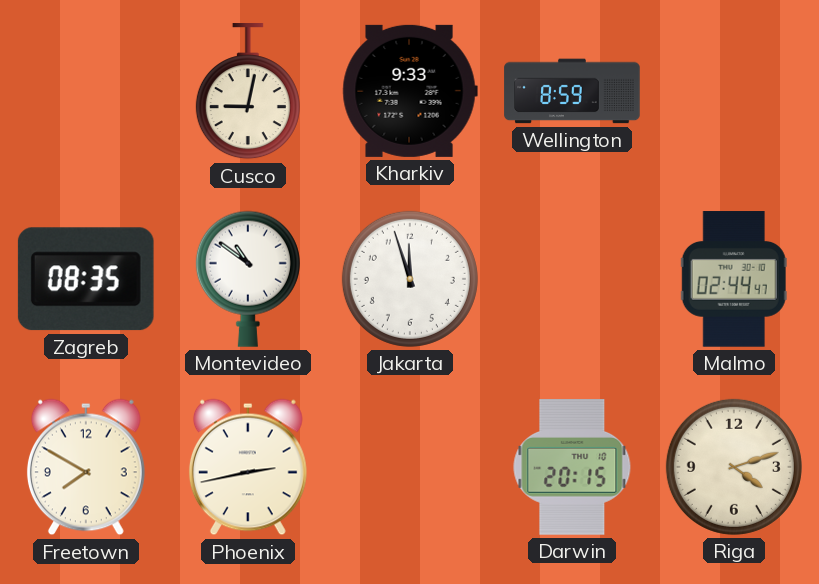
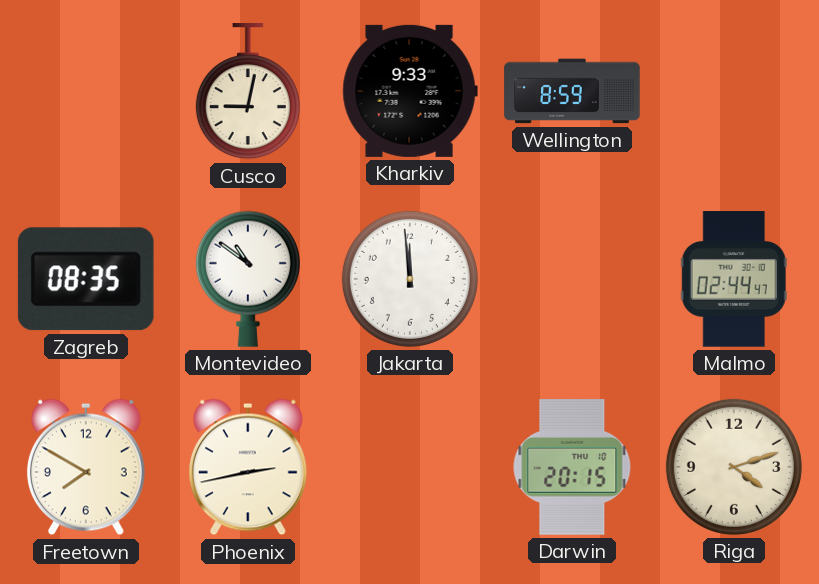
Jakarta: 11:57 -> 11:59
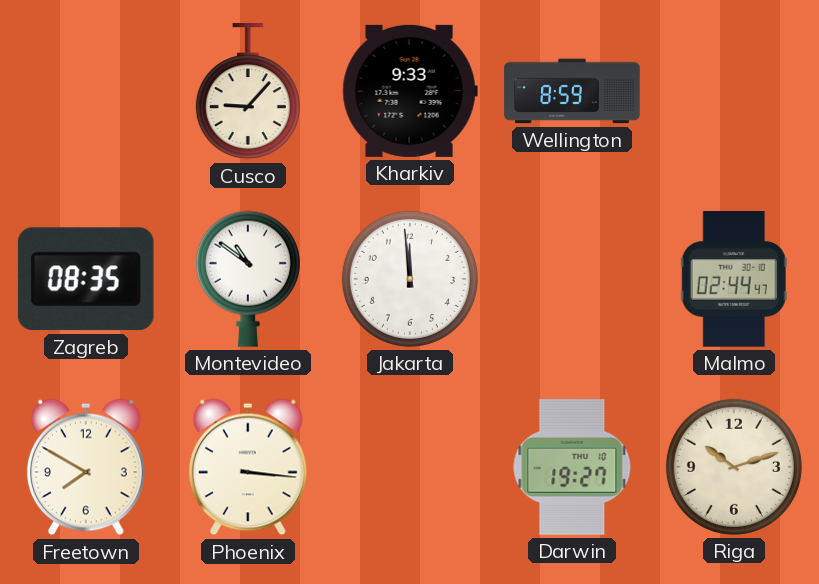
Cusco: 9:02 -> 9:07
Phoenix: 2:43 -> 3:16
Darwin: 20:15 -> 19:27
Riga: 4:12 -> 10:12
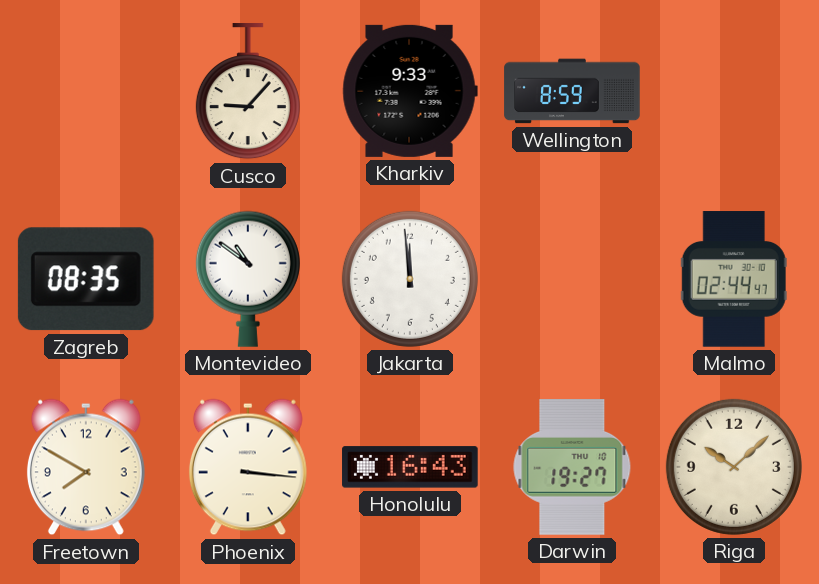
Honolulu: none -> 16:43
Riga: 10:12 -> 10:08
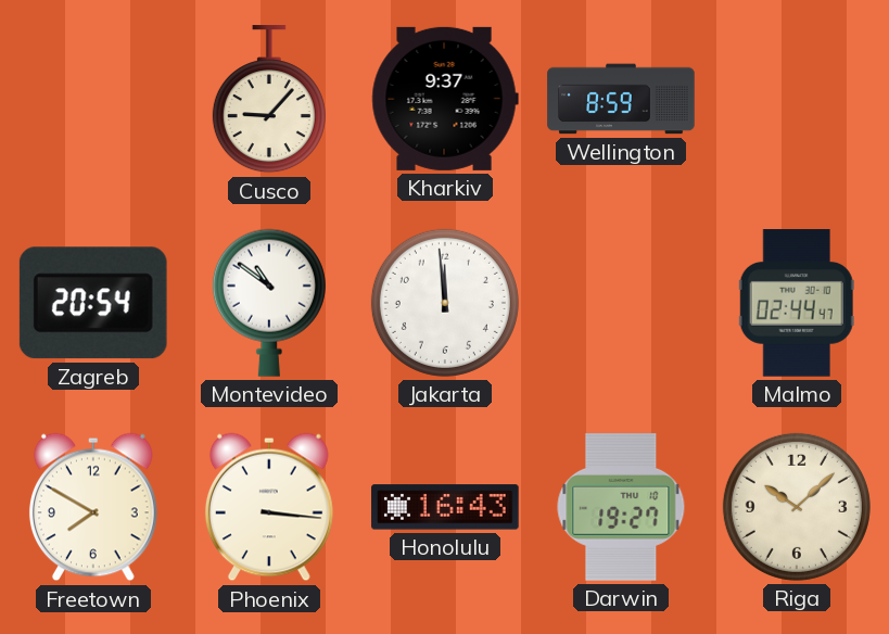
Kharkiv: 9:33 -> 9:37
Zagreb: 08:35 -> 20:54
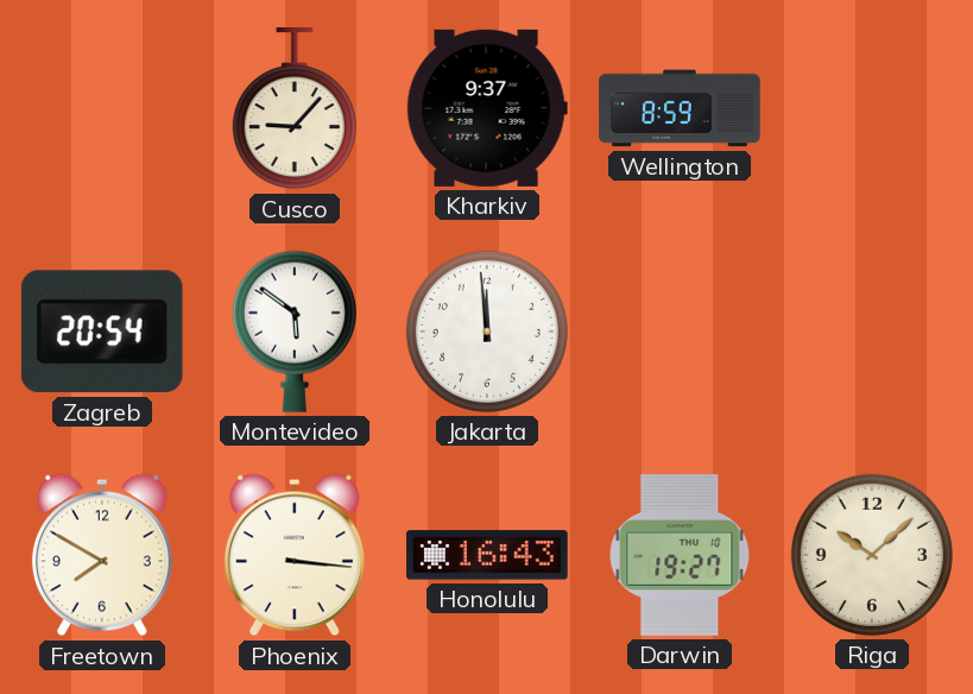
Montevideo: 10:51 -> 5:51
Malmo: 02:44 -> none
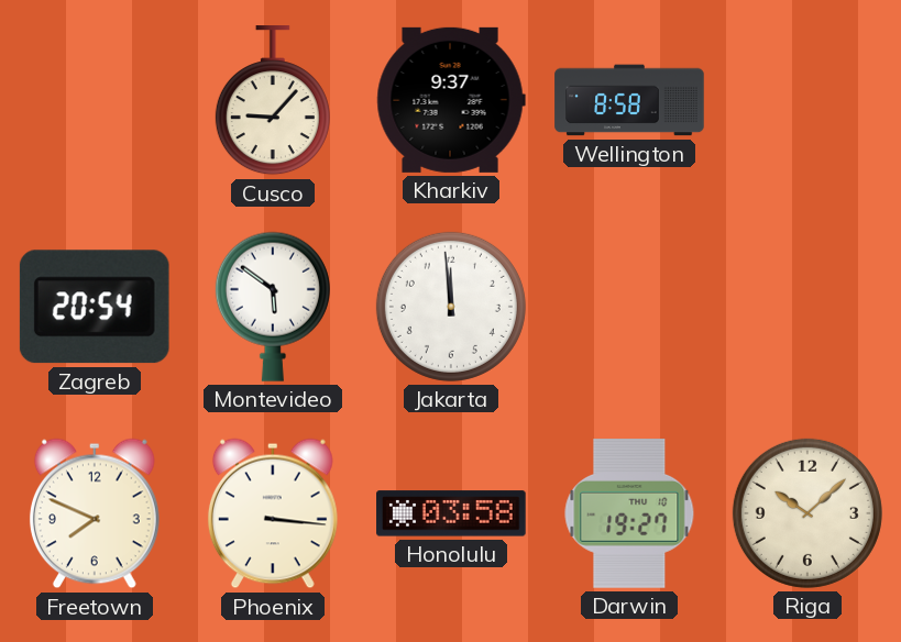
Wellington: 8:59 -> 8:58
Freetown: 7:50 -> 7:49
Honolulu: 16:43 -> 03:58
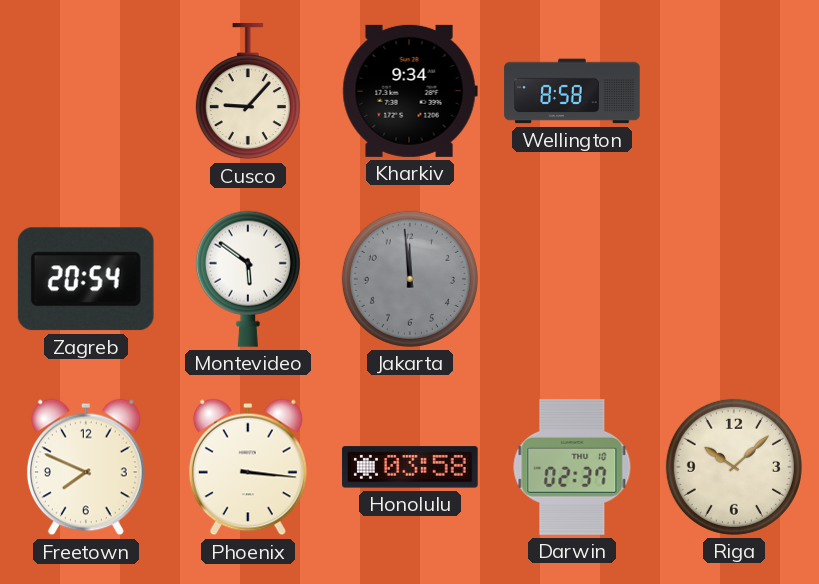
Kharkiv: 9:37 -> 9:34
Jakarta dial: white -> grey
Darwin: 19:27 -> 02:37
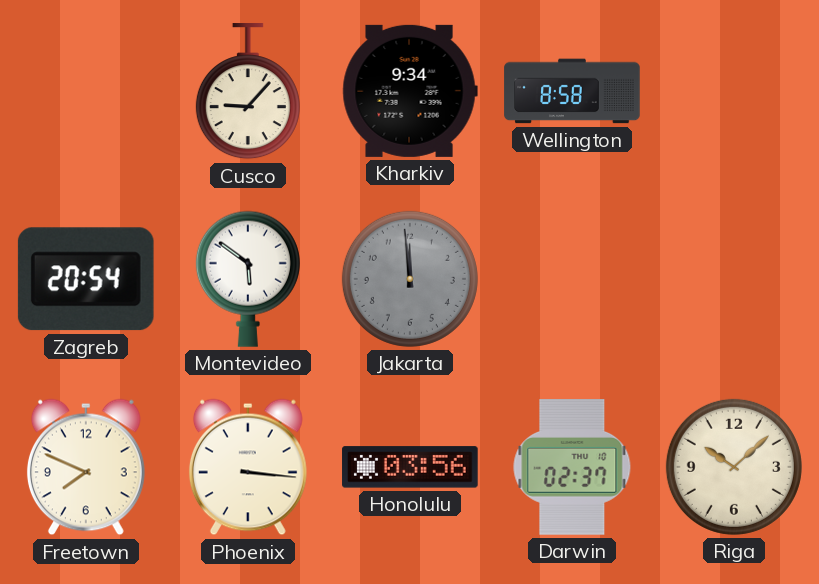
Honolulu: 03:58 -> 03:56
